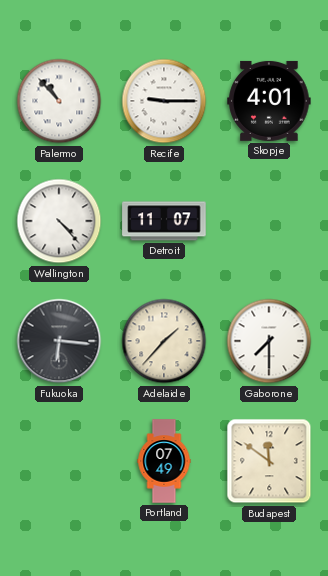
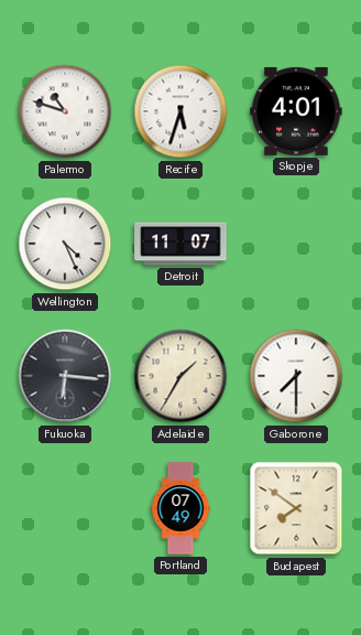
Palermo: 10:53 -> 10:48
Recife: 9:15 -> 5:33
Wellington: 4:23 -> 4:26
Adelaide: 1:37 -> 1:35
Budapest: 11:51 -> 7:51
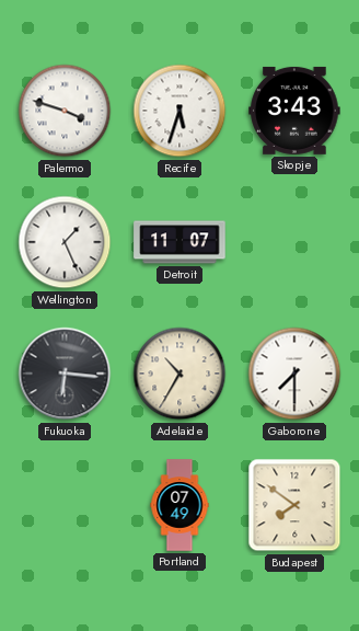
Palermo: 10:48 -> 3:48
Skopje: 4:01 -> 3:43
Wellington: 4:26 -> 1:26
Adelaide: 1:35 -> 10:35
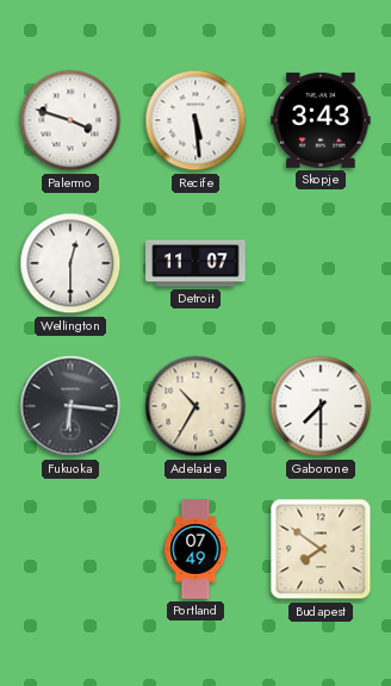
Recife: 5:33 -> 5:29
Wellington: 1:26 -> 12:30
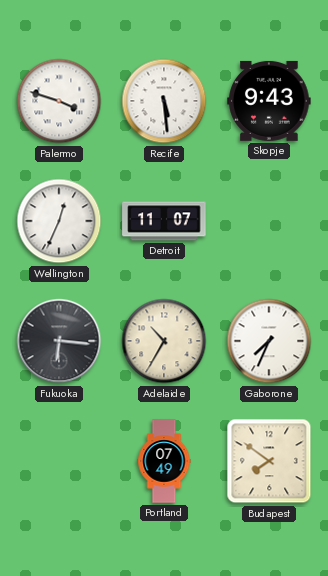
Skopje: 3:43 -> 9:43
Wellington: 12:30 -> 12:34
Gaborone: 7:30 -> 7:34
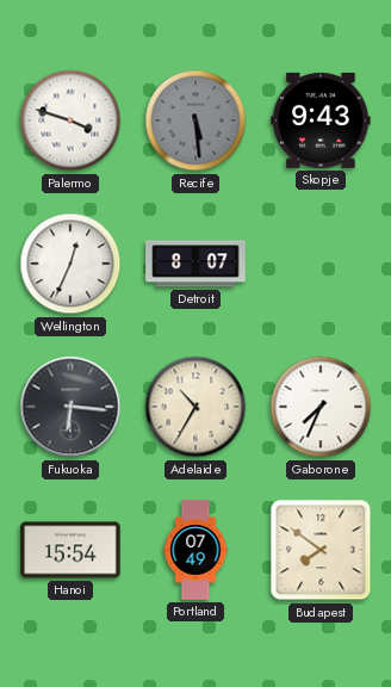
Recife dial: white -> grey
Detroit: 11:07 -> 8:07
Hanoi: none -> 15:54
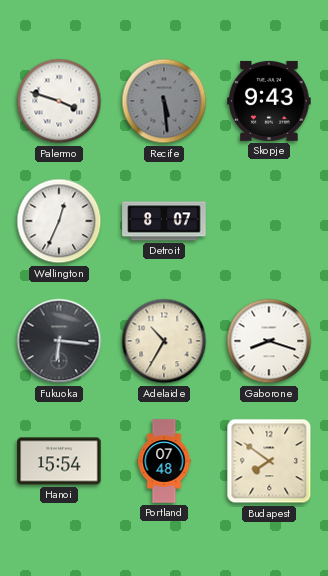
Gaborone: 7:34 -> 8:18
Portland: 07:49 -> 07:48
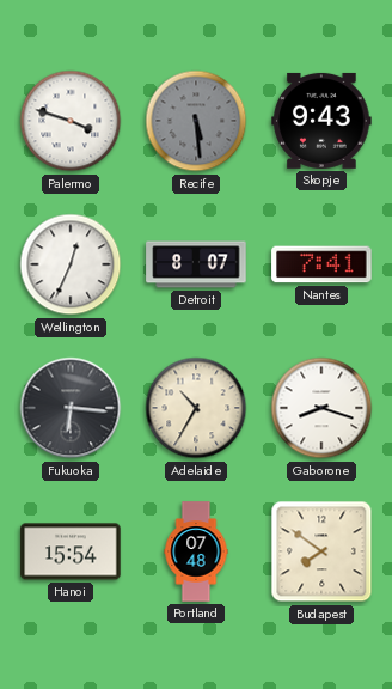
Nantes: none -> 7:41
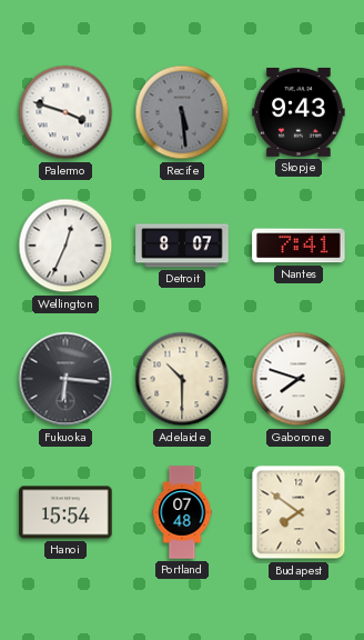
Adelaide: 10:35 -> 10:30
Gaborone: 8:18 -> 7:48
